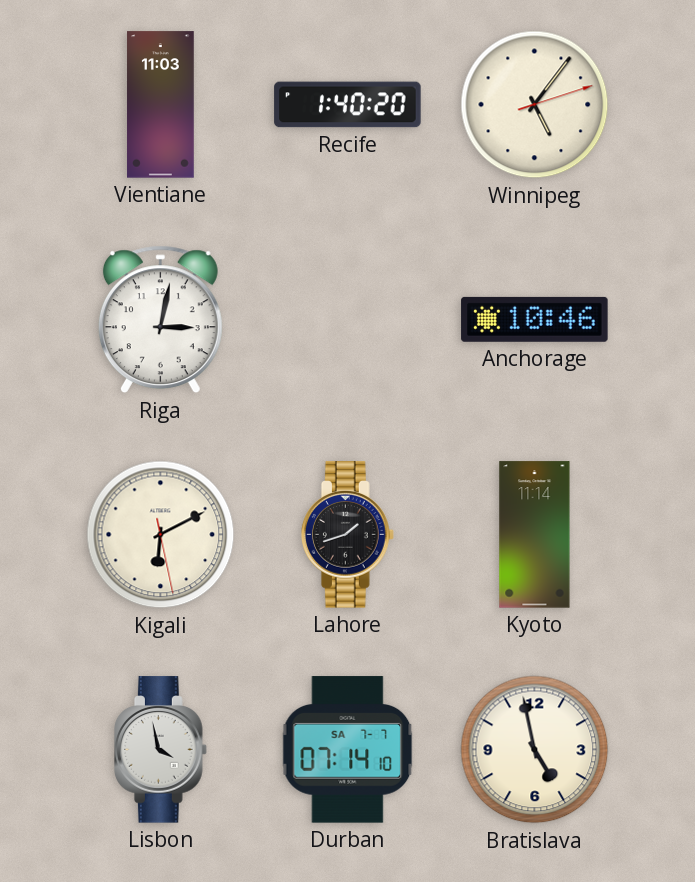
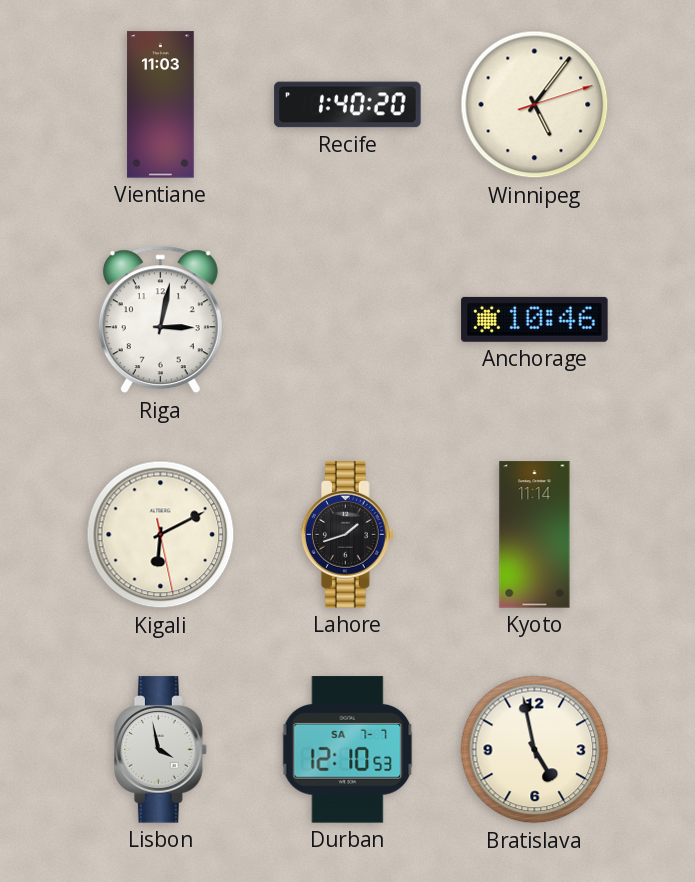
Durban: 07:14 -> 12:10
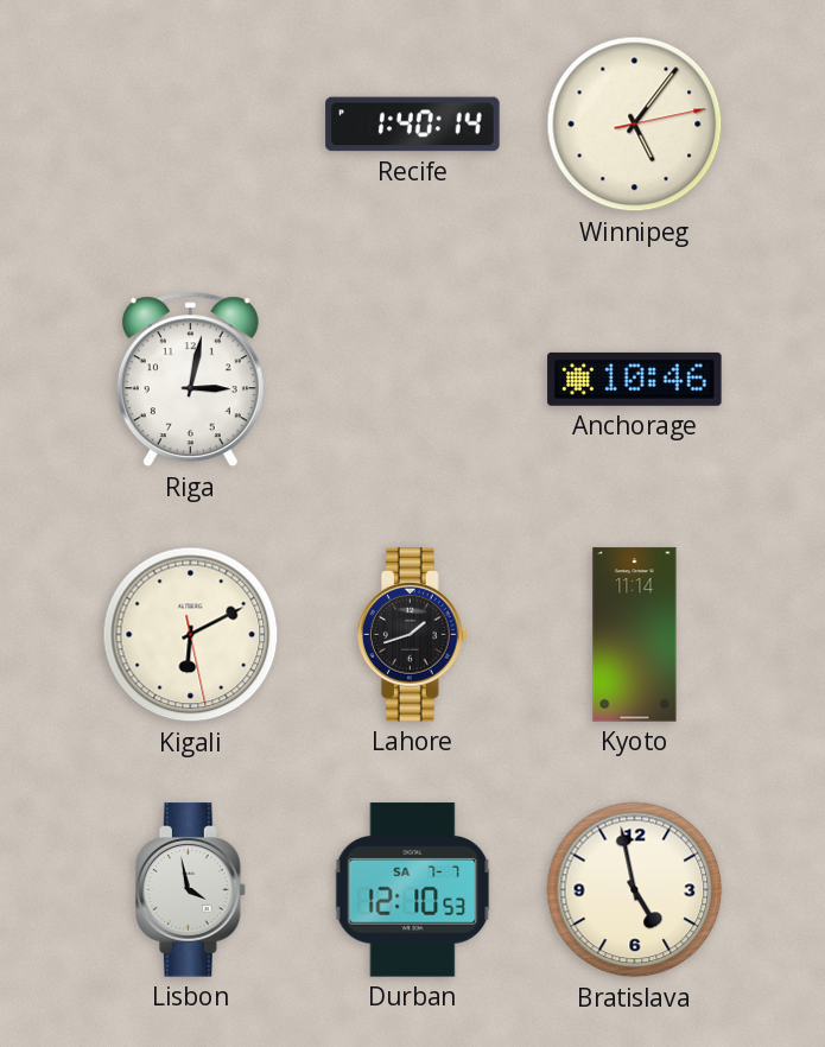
Vientiane: 11:03 -> none
Recife: 1:40:20 -> 1:40:14
Winnipeg: 5:06:12 -> 5:06:13
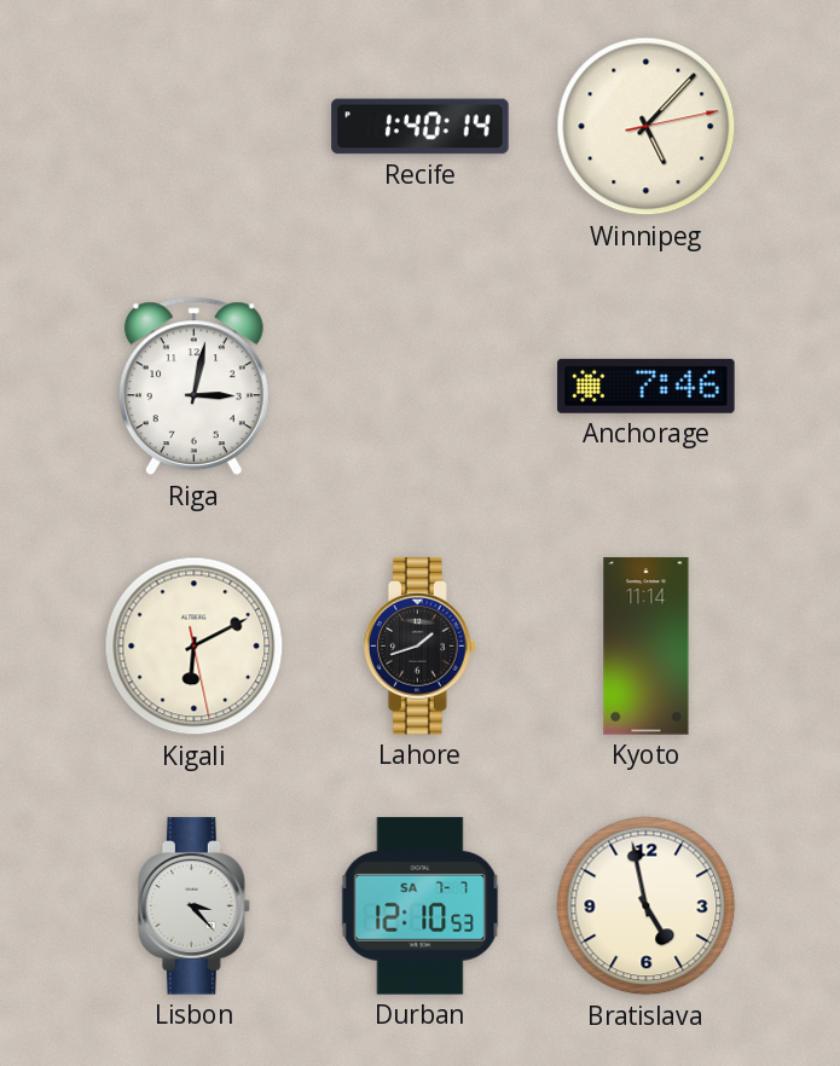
Winnipeg: 5:06 -> 5:07
Anchorage: 10:46 -> 7:46
Lisbon: 3:58 -> 3:23
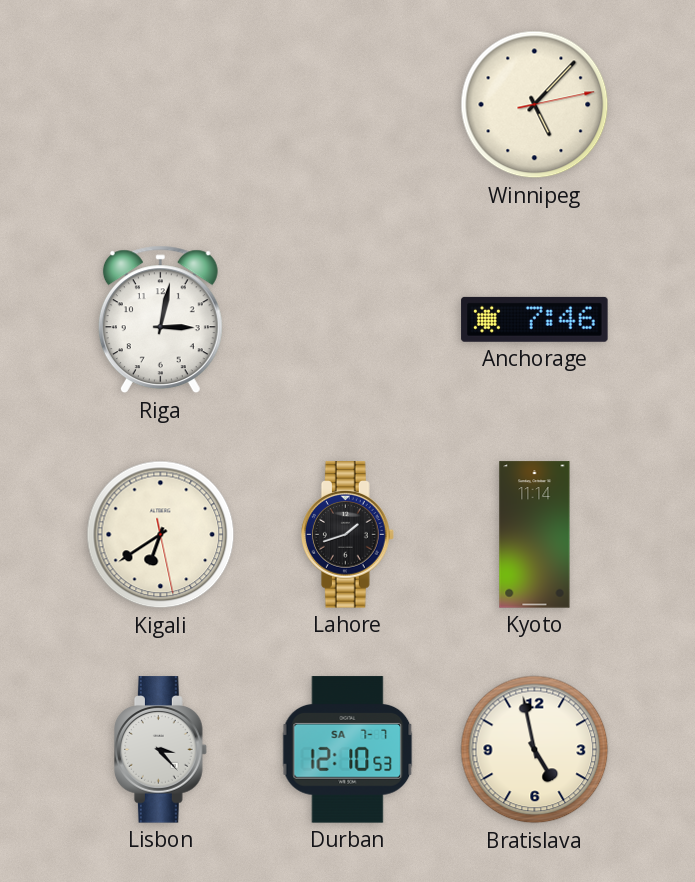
Recife: 1:40 -> none
Kigali: 6:10 -> 6:39
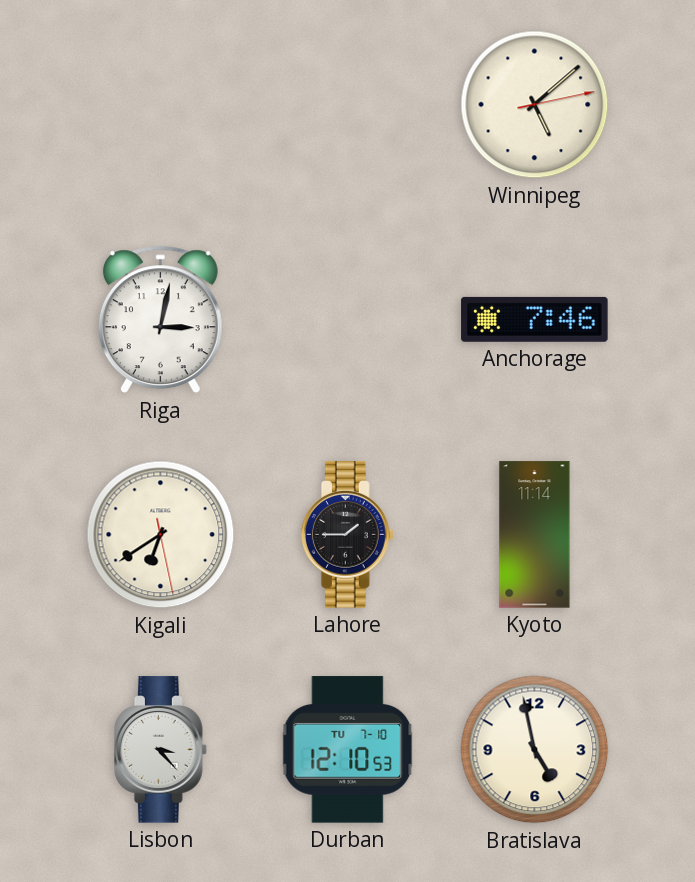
Winnipeg: 5:07 -> 5:08
Lahore: 1:42 -> 1:45
Durban date: SA 7-7 -> TU 7-10
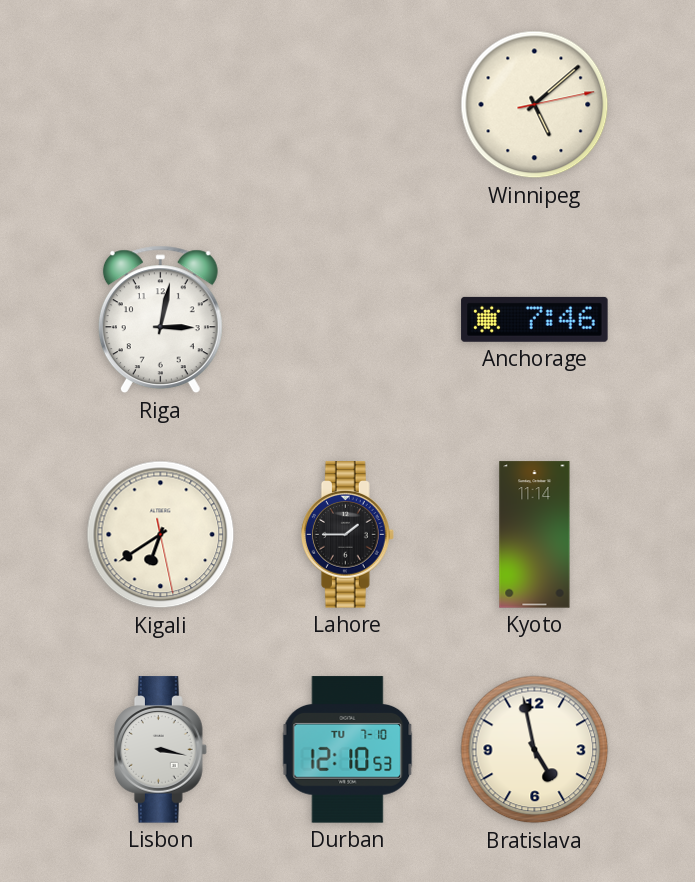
Lisbon: 3:23 -> 3:17
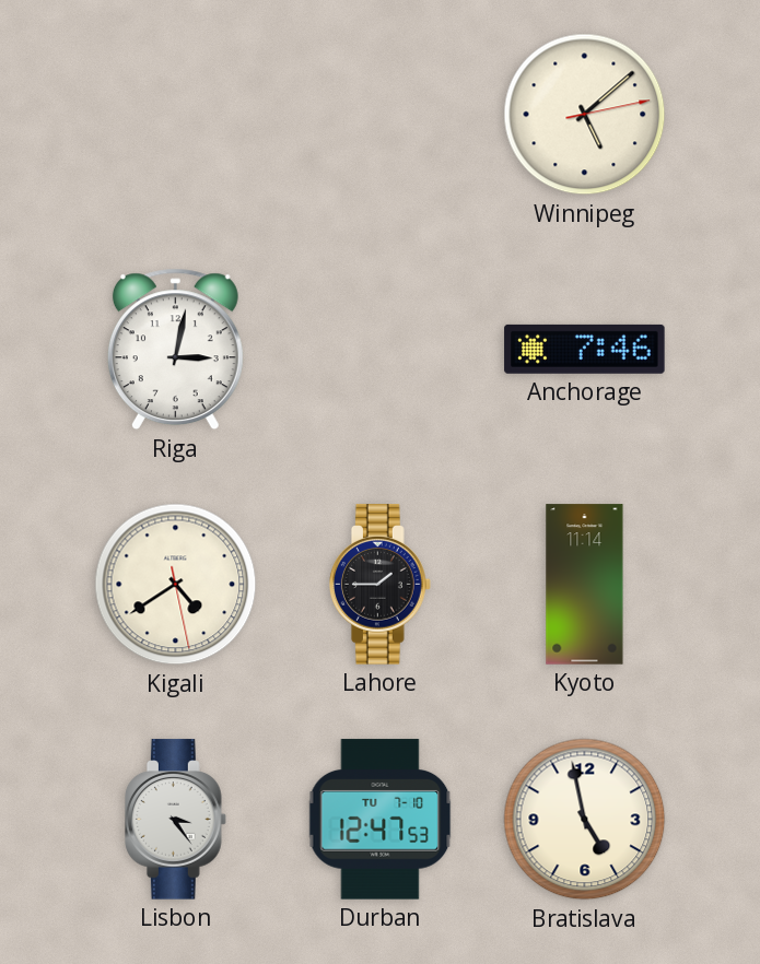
Kigali: 6:39 -> 4:39
Lisbon: 3:17 -> 3:24
Durban: 12:10 -> 12:47
